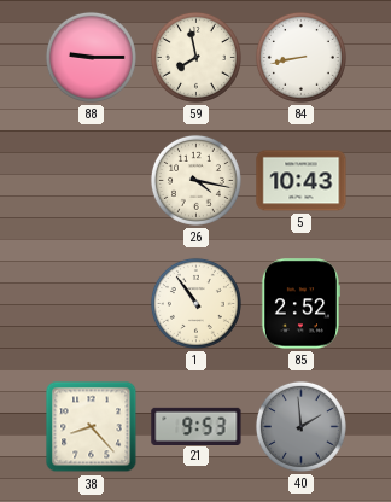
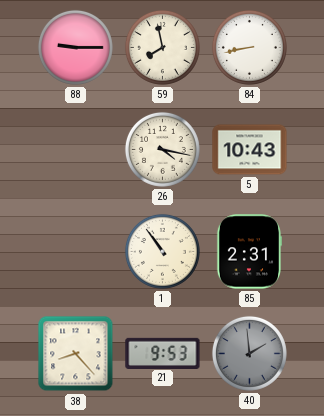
85: 2:52 -> 2:31
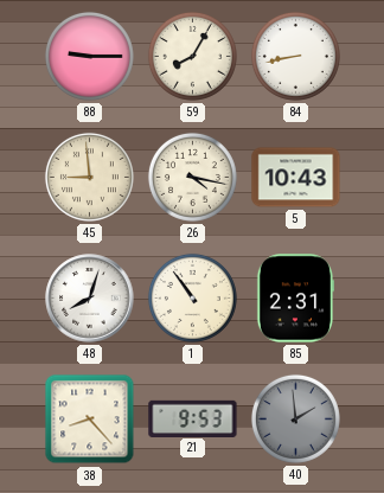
59: 7:58 -> 8:05
45: none -> 8:59
48: none -> 8:03
